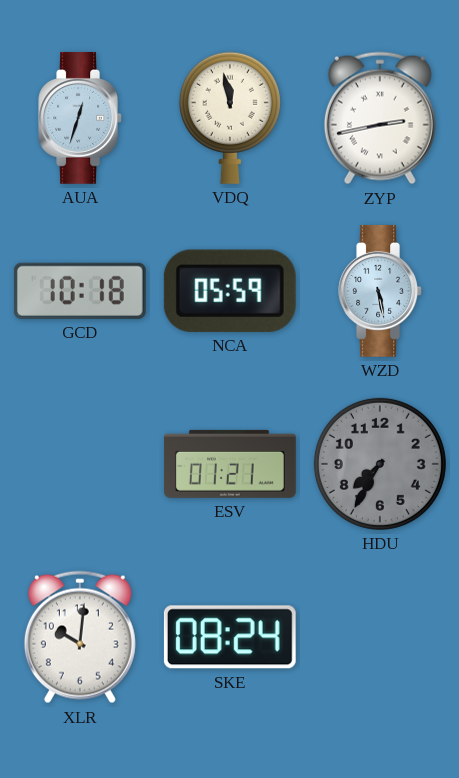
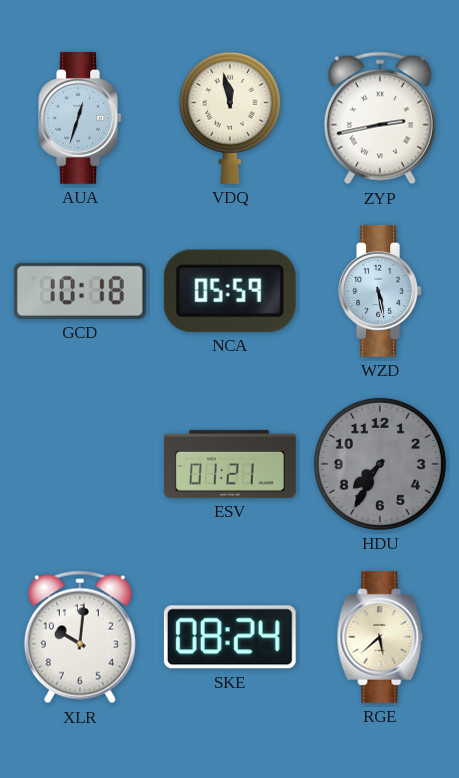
RGE: none -> 5:38
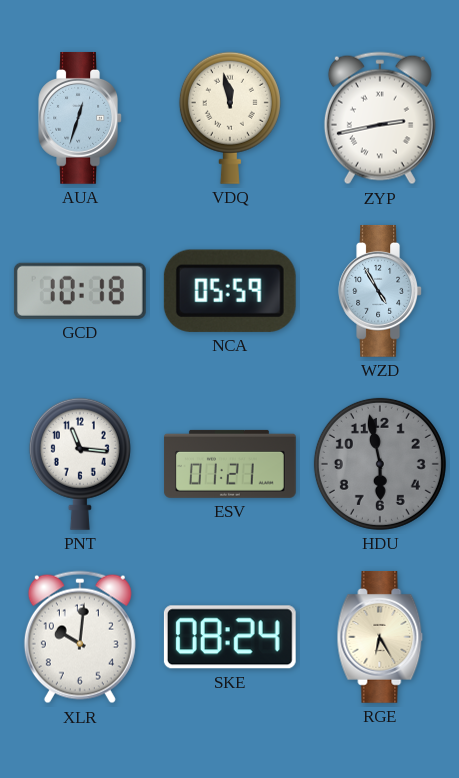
WZD: 5:28 -> 4:55
PNT: none -> 11:16
HDU: 7:35 -> 5:58
RGE: 5:38 -> 6:25
